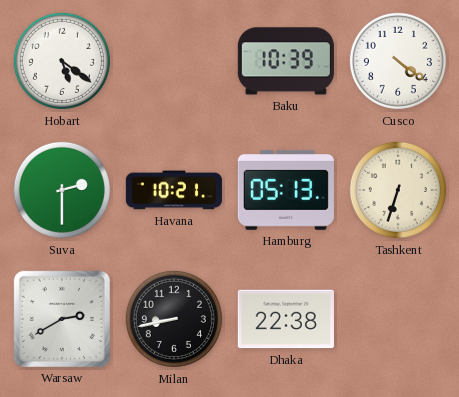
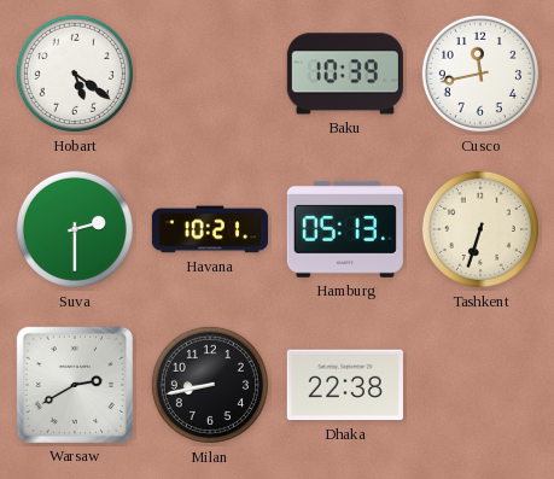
Cusco: 4:21 -> 11:43
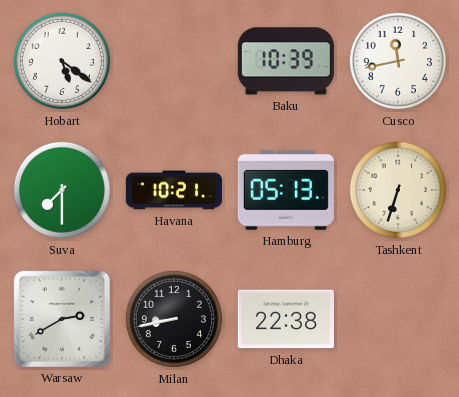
Suva: 2:30 -> 7:30
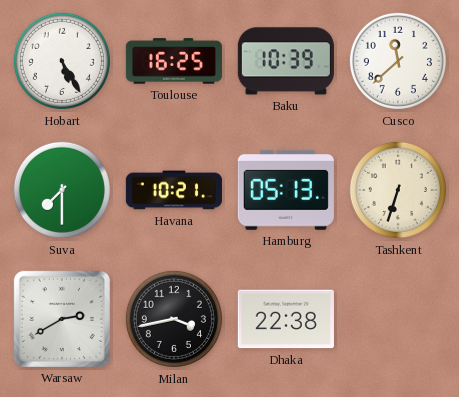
Hobart: 5:21 -> 5:25
Toulouse: none -> 16:25
Cusco: 11:43 -> 11:38
Milan: 8:43 -> 3:43
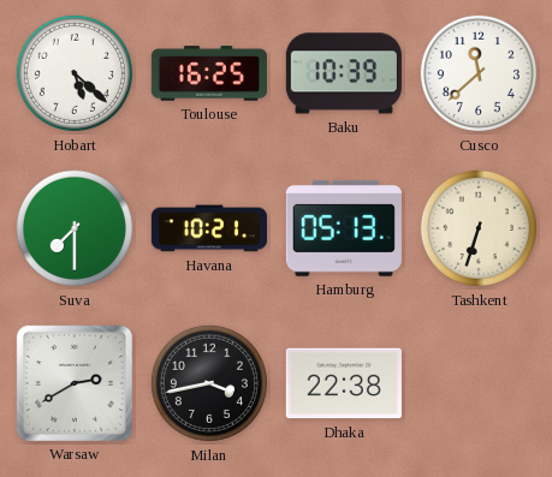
Hobart: 5:25 -> 5:22
